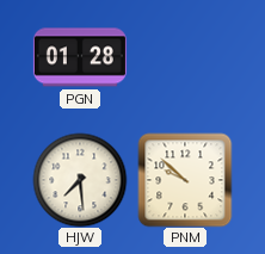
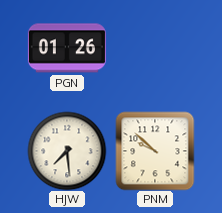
PGN: 01:28 -> 01:26
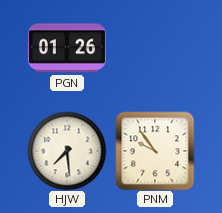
PNM: 9:52 -> 9:54
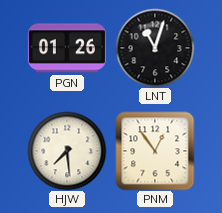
LNT: none -> 11:03
PNM: 9:54 -> 12:54
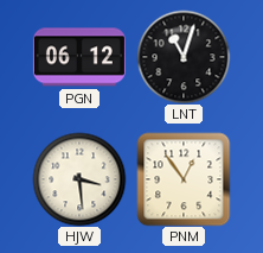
PGN: 01:26 -> 06:12
HJW: 7:29 -> 3:29
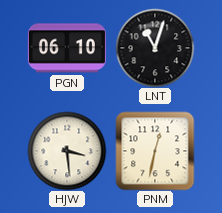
PGN: 06:12 -> 06:10
PNM: 12:54 -> 12:32
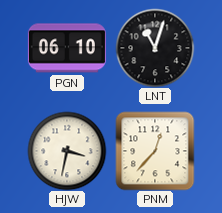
HJW: 3:29 -> 3:32
PNM: 12:32 -> 12:37
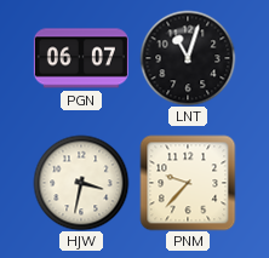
PGN: 06:10 -> 06:07
PNM: 12:37 -> 9:37
